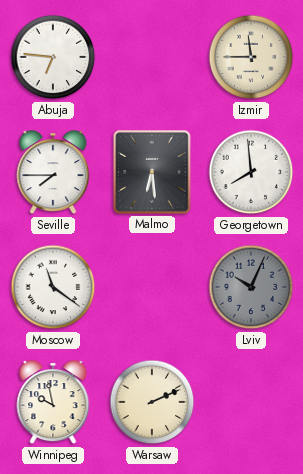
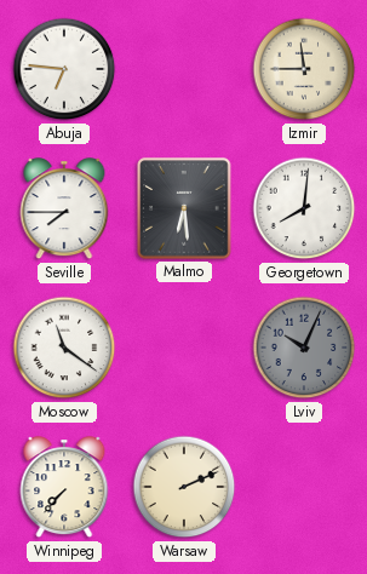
Georgetown: 7:59 -> 8:01
Winnipeg: 9:58 -> 7:37
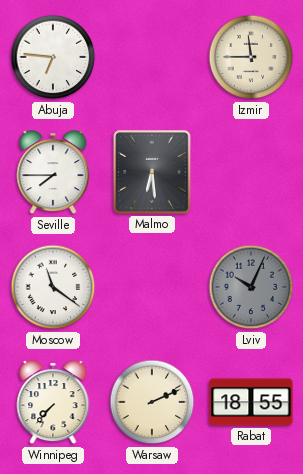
Georgetown: 8:01 -> none
Rabat: none -> 18:55
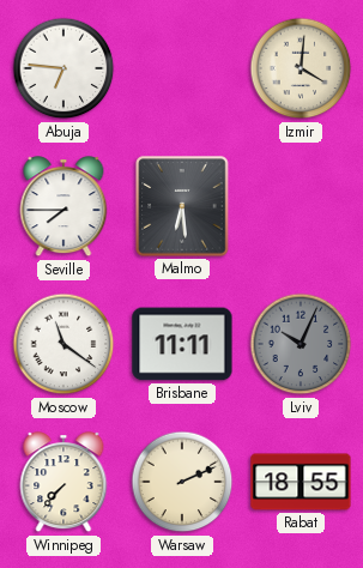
Izmir: 11:45 -> 4:01
Brisbane: none -> 11:11
